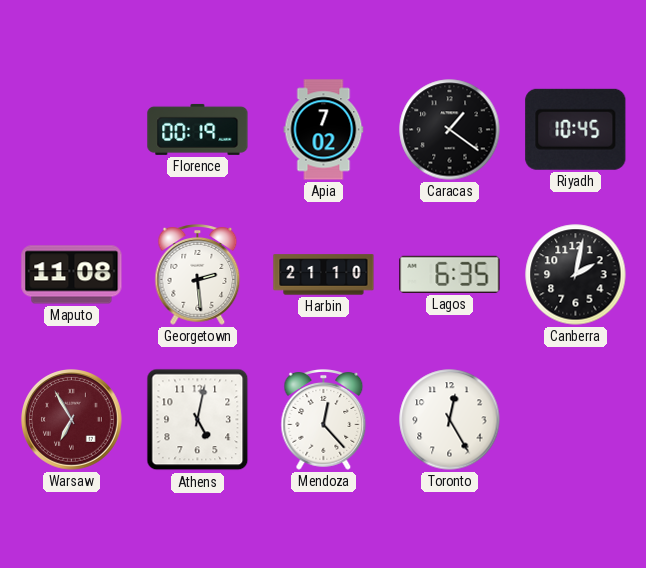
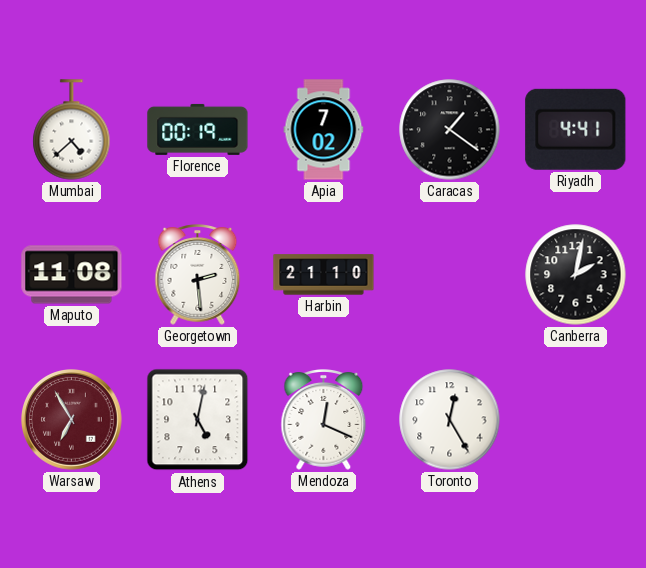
Mumbai: none -> 4:38
Riyadh: 10:45 -> 4:41
Lagos: 6:35 -> none
Mendoza: 12:23 -> 12:19
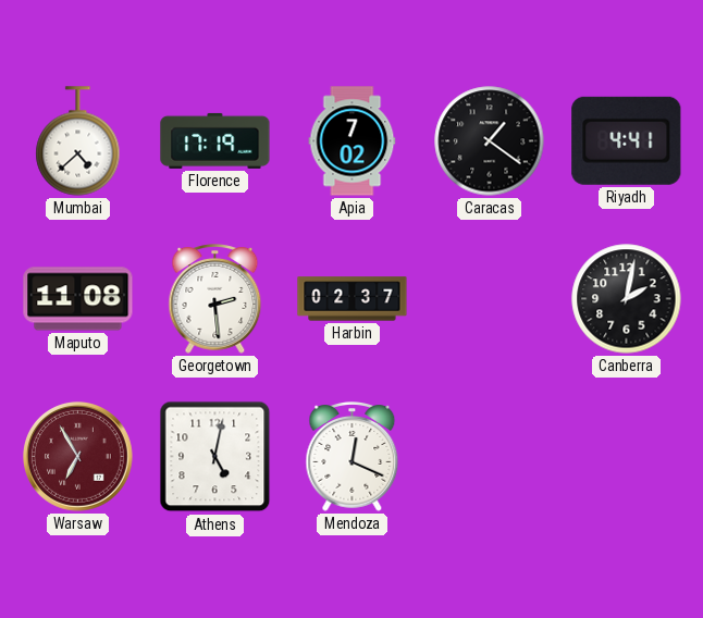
Florence: 00:19 -> 17:19
Harbin: 21:10 -> 02:37
Toronto: 12:25 -> none
